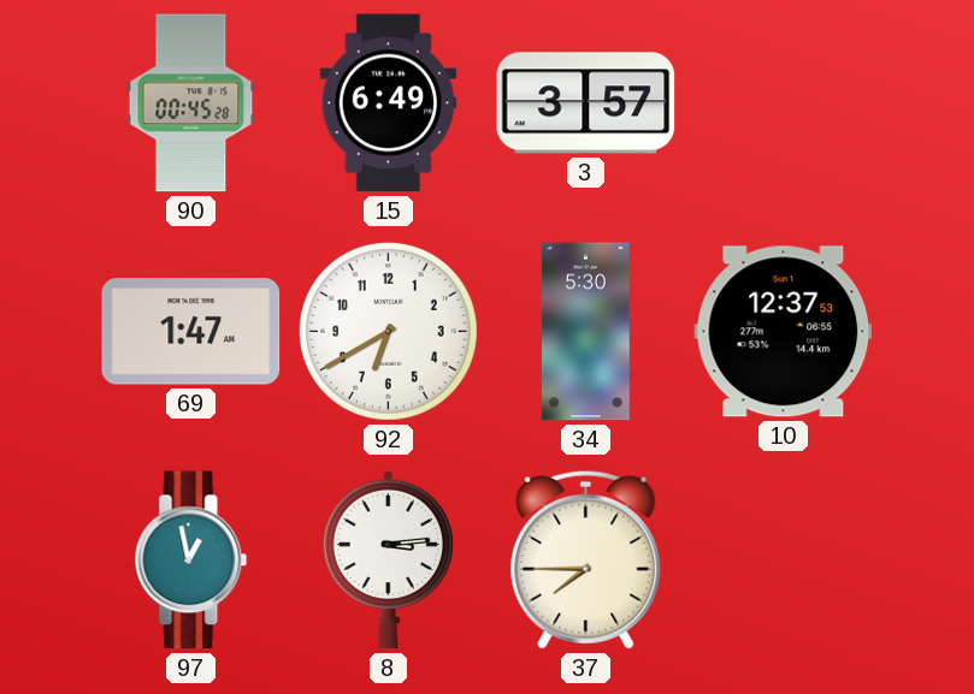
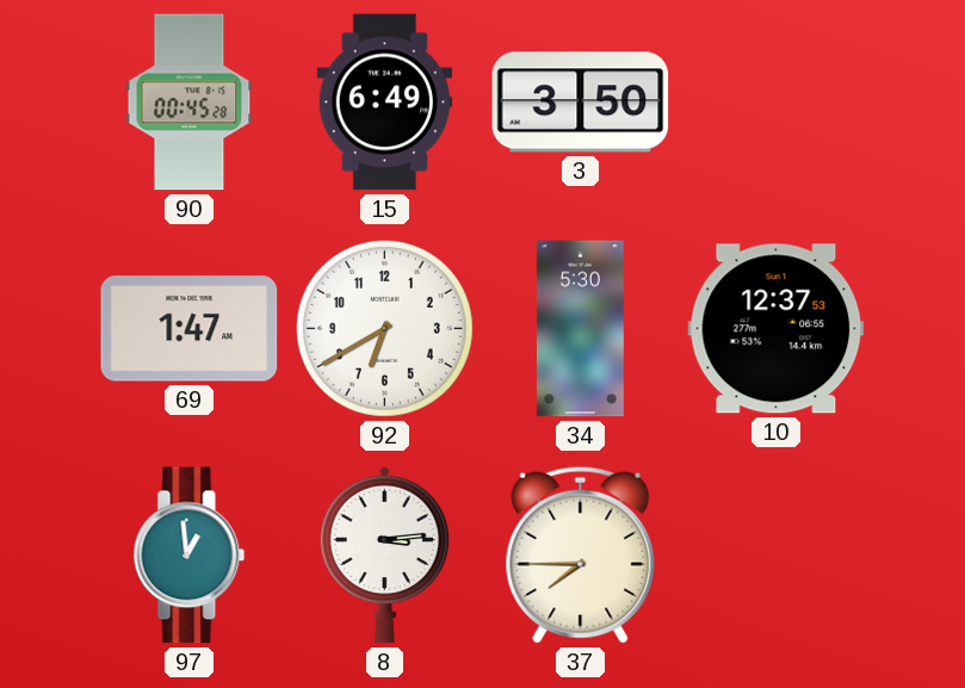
3: 3:57 -> 3:50
97: 12:58 -> 12:59
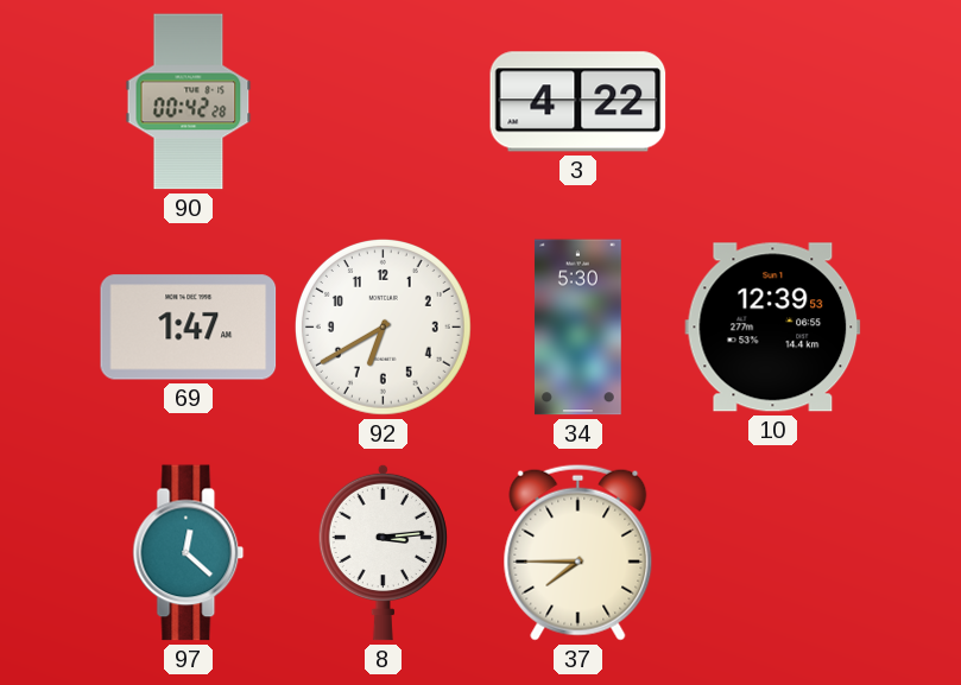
90: 00:45 -> 00:42
15: 6:49 -> none
3: 3:50 -> 4:22
10: 12:37 -> 12:39
97: 12:59 -> 12:22
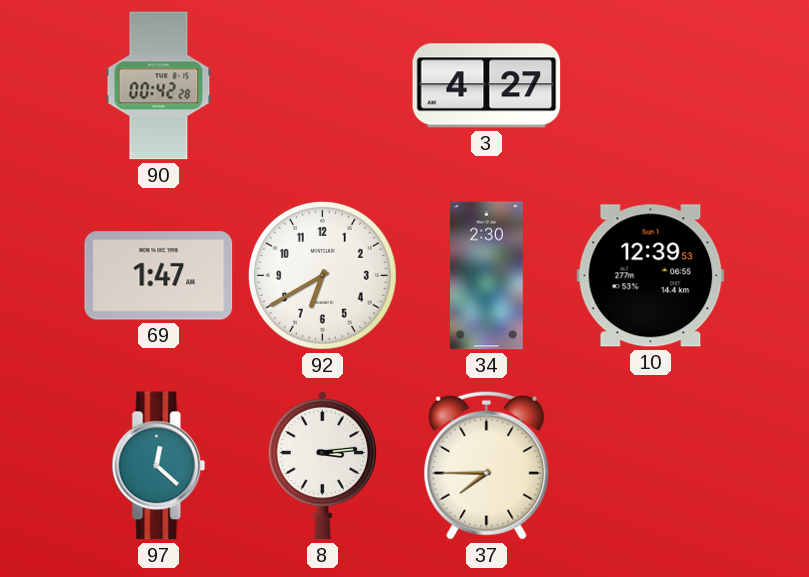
3: 4:22 -> 4:27
34: 5:30 -> 2:30
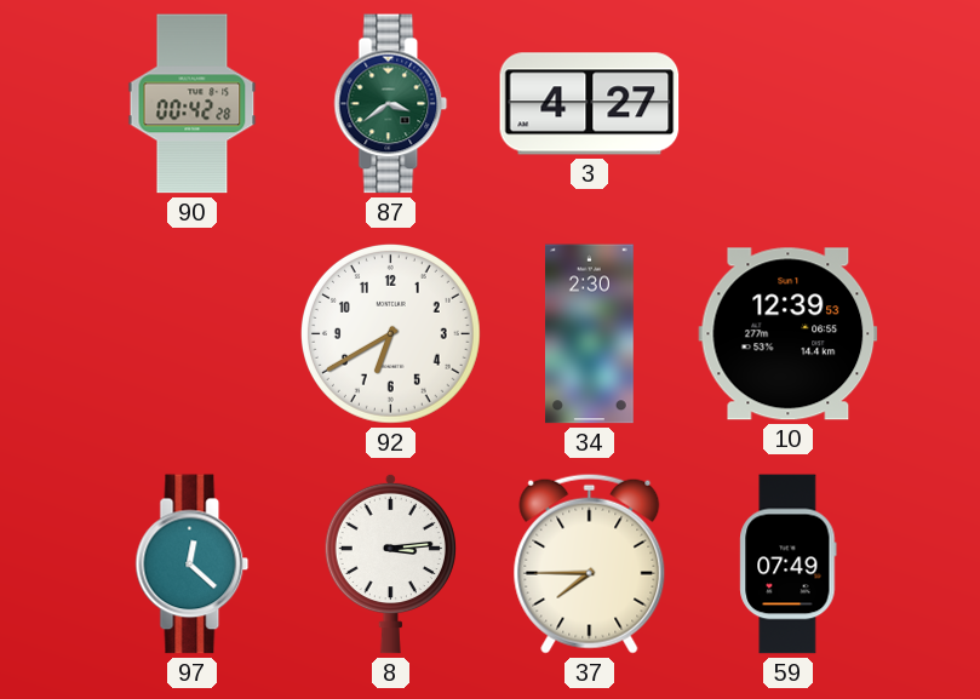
87: none -> 3:39
69: 1:47 -> none
59: none -> 07:49
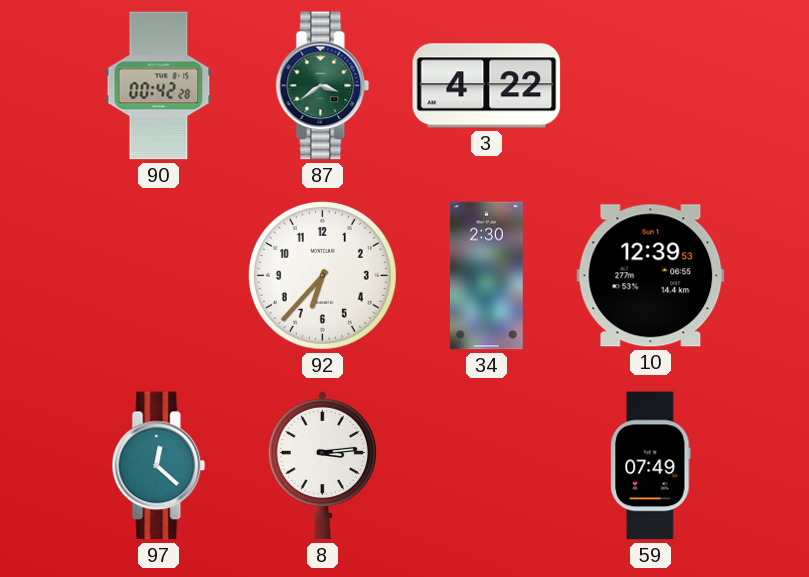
3: 4:27 -> 4:22
92: 6:40 -> 6:37
37: 7:45 -> none
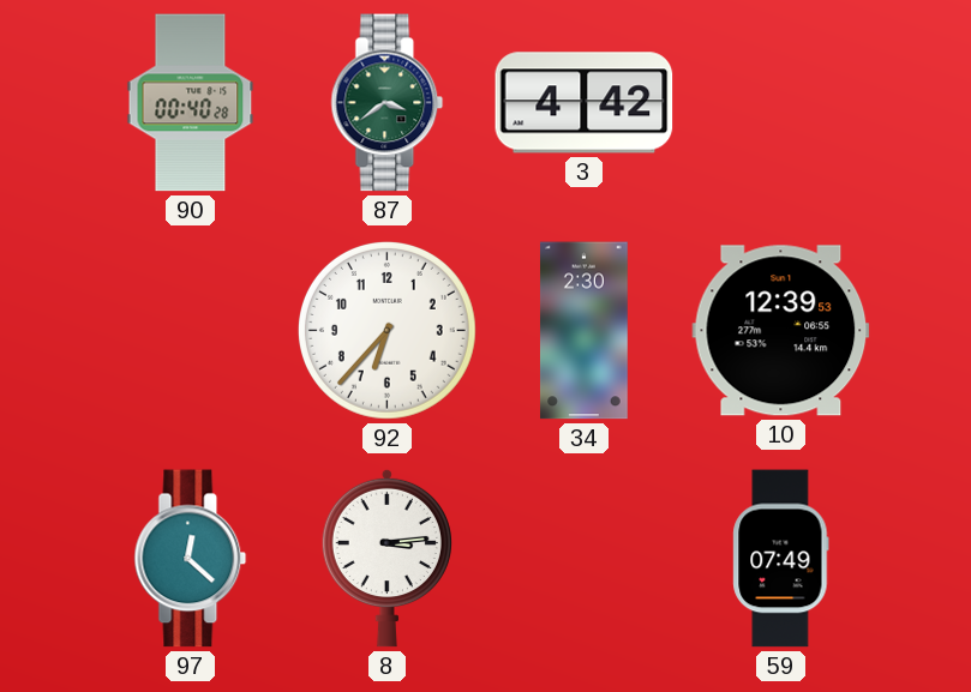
90: 00:42 -> 00:40
3: 4:22 -> 4:42
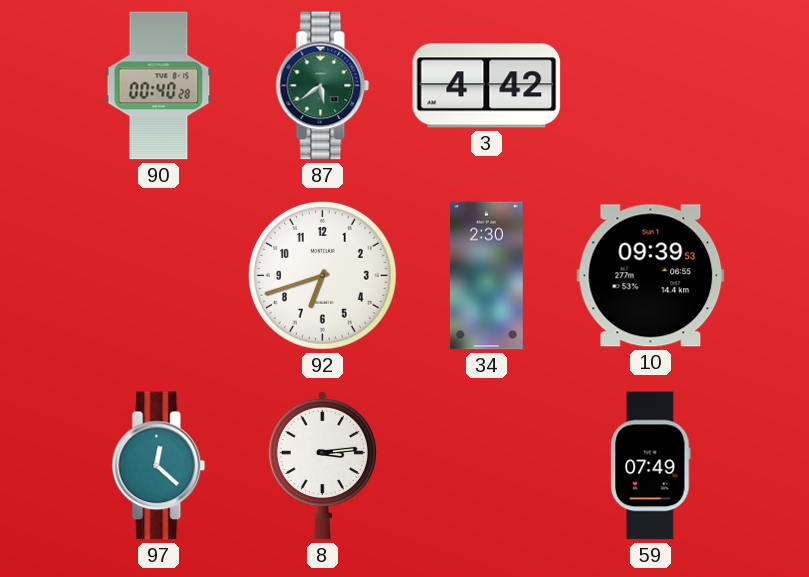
87: 3:39 -> 5:39
92: 6:37 -> 6:42
10: 12:39 -> 09:39
